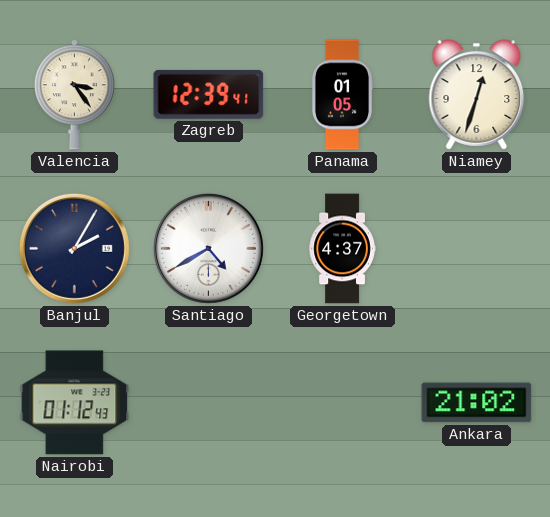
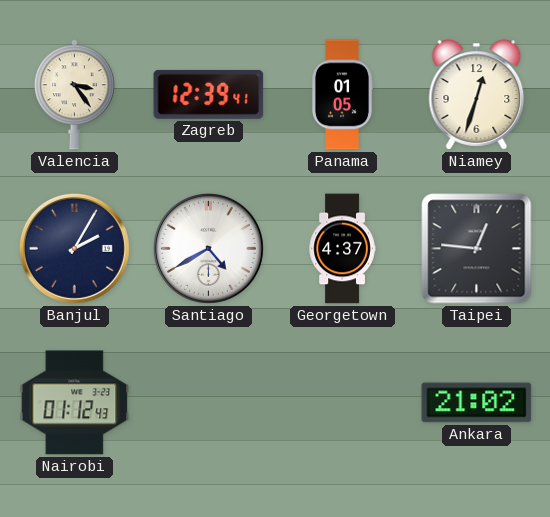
Taipei: none -> 12:46
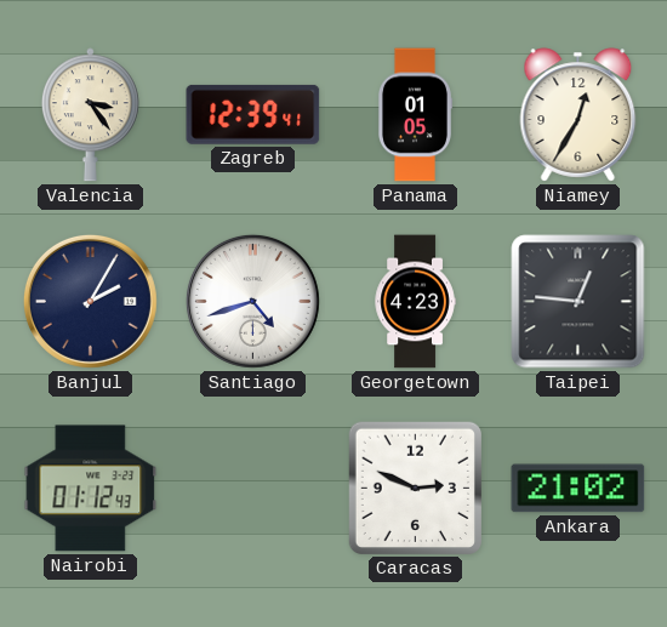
Niamey: 12:33 -> 12:35
Santiago: 4:40 -> 4:42
Georgetown: 4:37 -> 4:23
Caracas: none -> 2:49
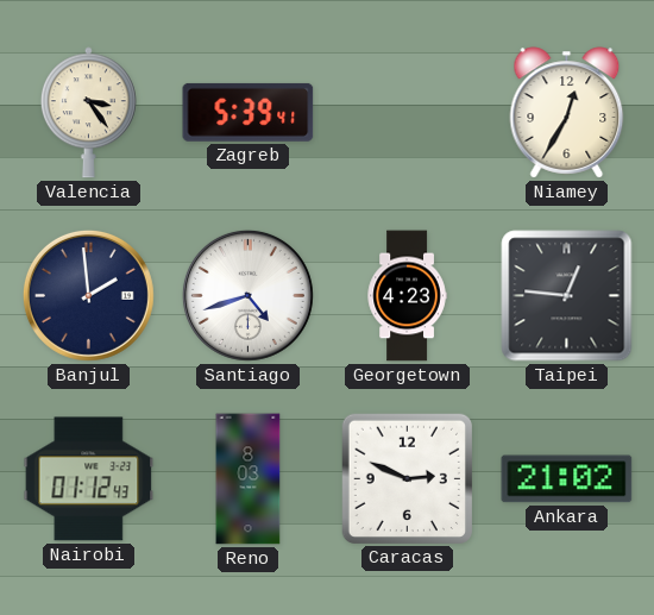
Zagreb: 12:39 -> 5:39
Panama: 01:05 -> none
Banjul: 2:05 -> 1:59
Reno: none -> 8:03
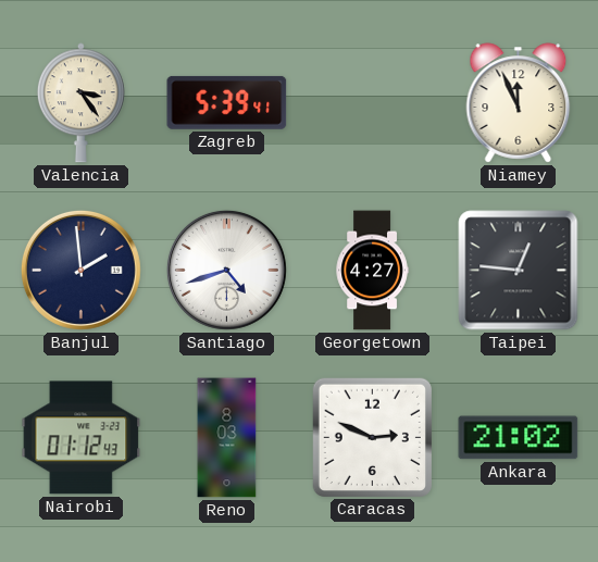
Niamey: 12:35 -> 11:56
Georgetown: 4:23 -> 4:27
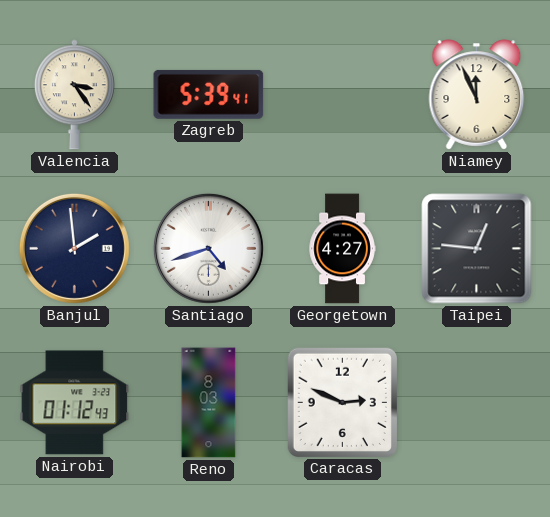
Ankara: 21:02 -> none
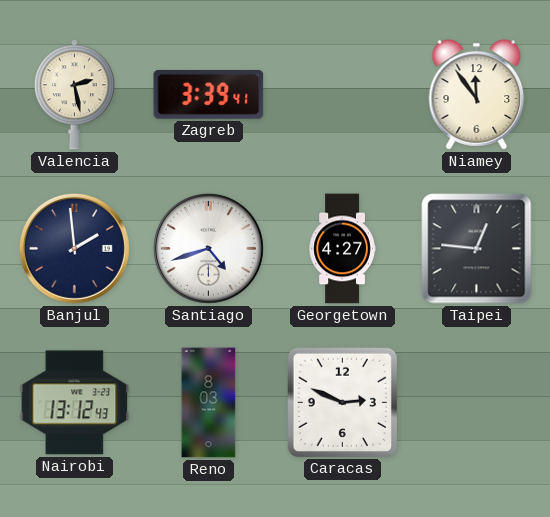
Valencia: 3:24 -> 2:28
Zagreb: 5:39 -> 3:39
Niamey: 11:56 -> 11:54
Nairobi: 01:12 -> 13:12
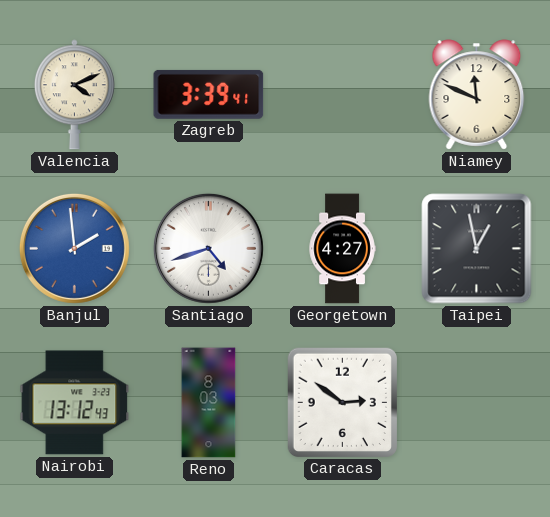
Valencia: 2:28 -> 4:11
Niamey: 11:54 -> 11:49
Banjul dial: navy -> blue
Taipei: 12:46 -> 12:58
Caracas: 2:49 -> 2:51
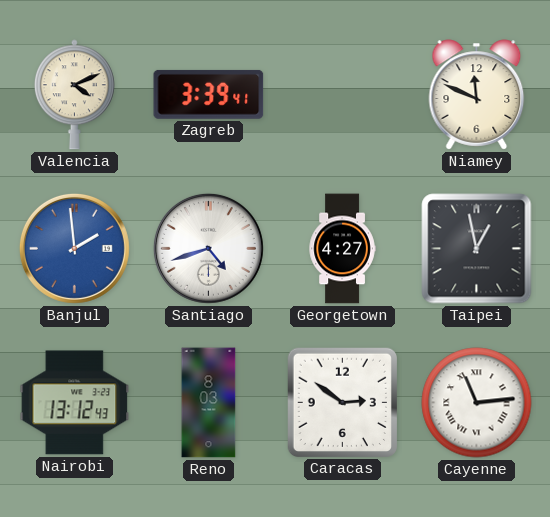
Cayenne: none -> 11:14
